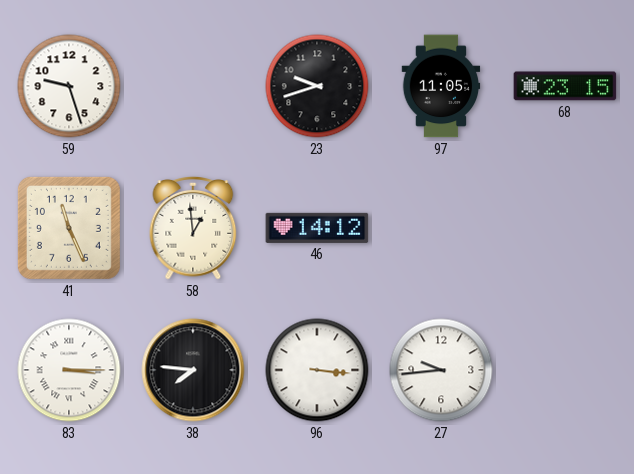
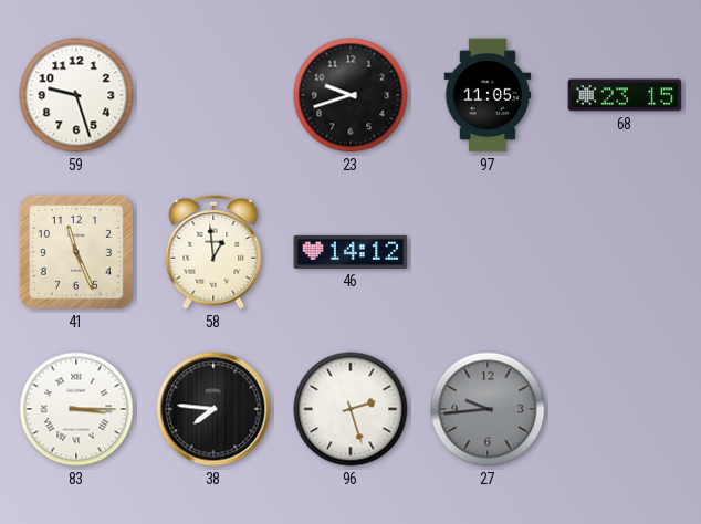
96: 3:16 -> 2:27
27 dial: white -> grey
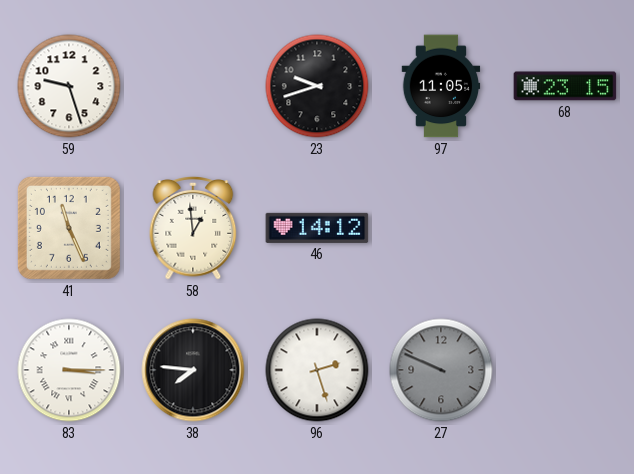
27: 9:44 -> 9:49
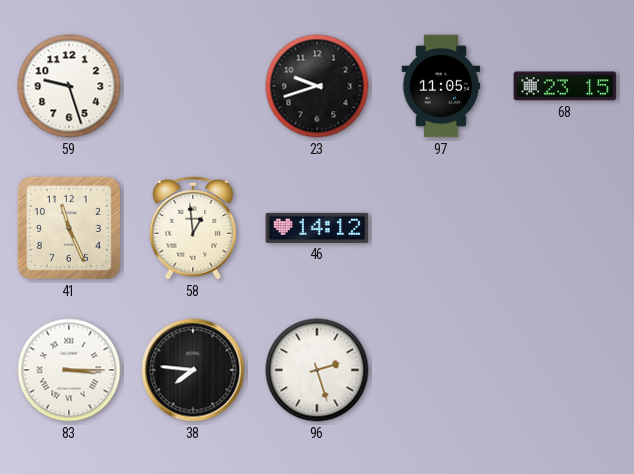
27: 9:49 -> none
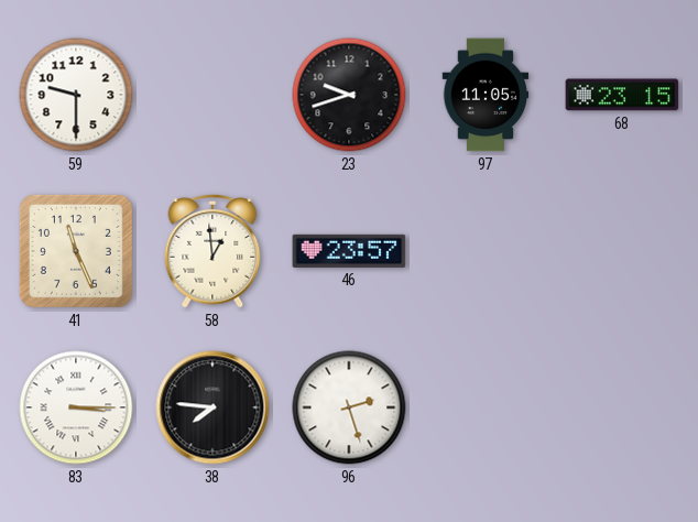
59: 9:27 -> 9:30
46: 14:12 -> 23:57
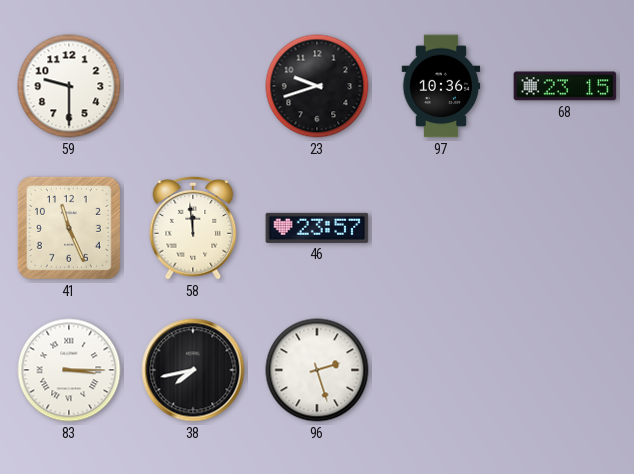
97: 11:05 -> 10:36
58: 12:59 -> 11:59
38: 7:46 -> 7:43
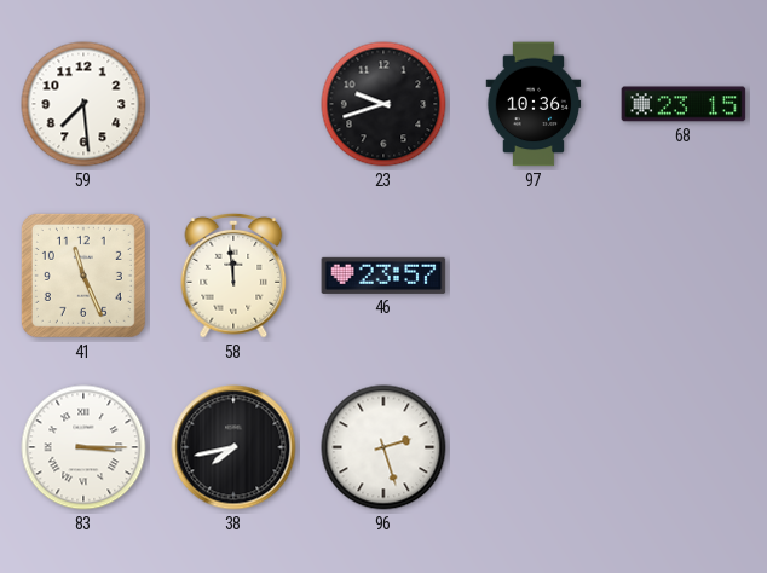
59: 9:30 -> 7:29
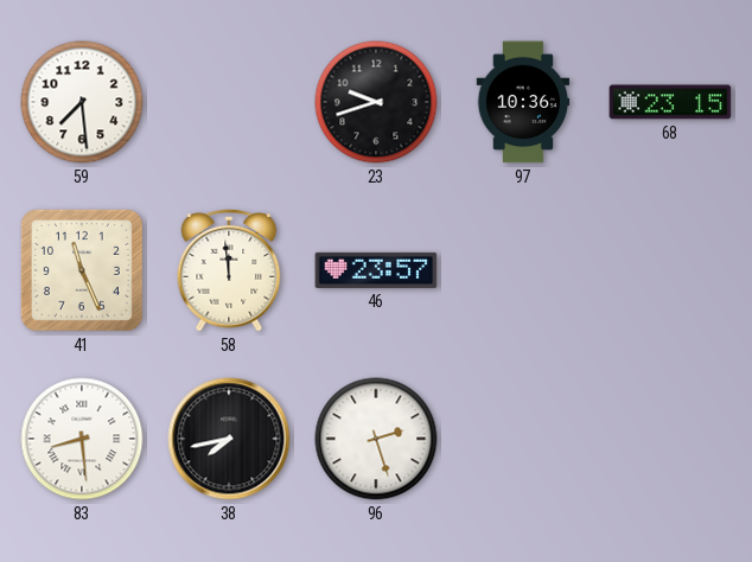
83: 3:15 -> 8:29
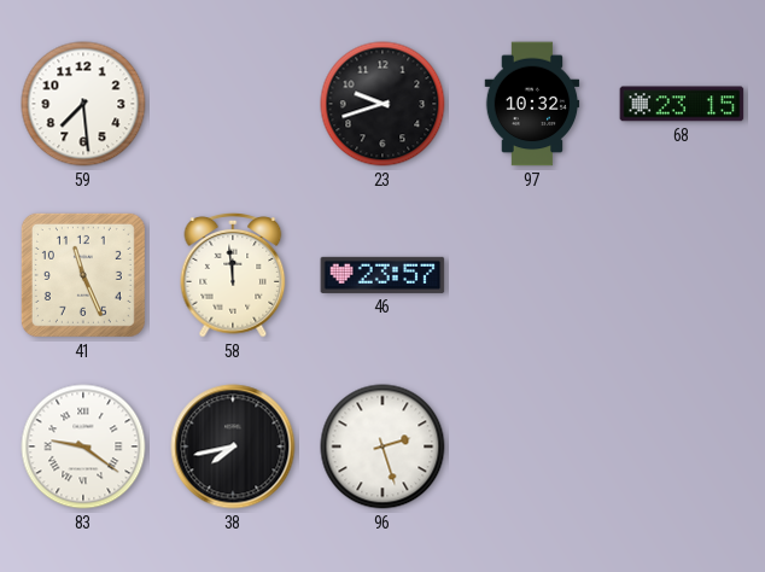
97: 10:36 -> 10:32
83: 8:29 -> 9:21
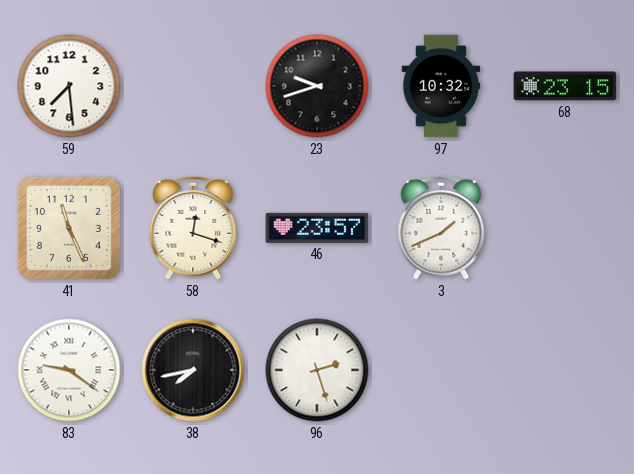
58: 11:59 -> 12:18
3: none -> 1:41
